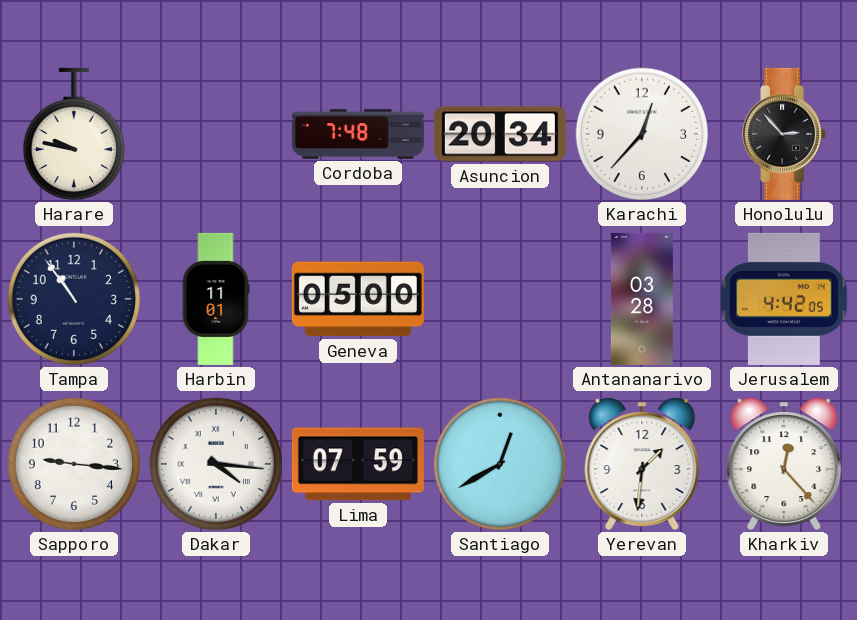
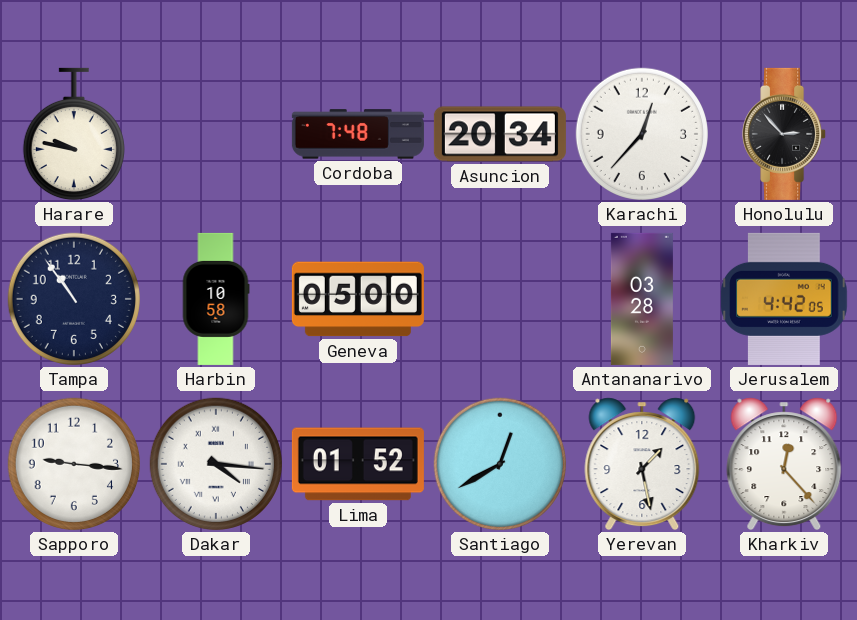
Harbin: 11:01 -> 10:58
Lima: 07:59 -> 01:52
Yerevan: 1:31 -> 1:28
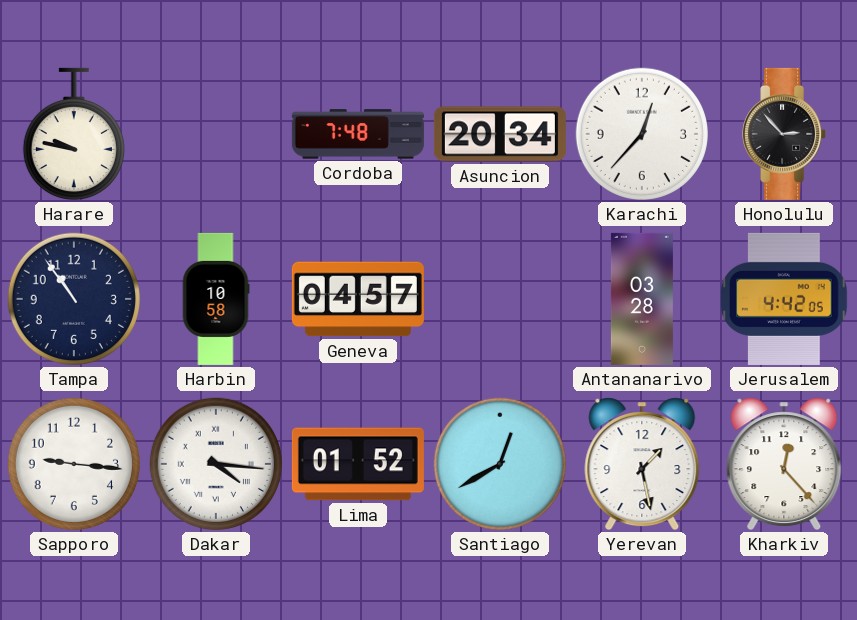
Geneva: 05:00 -> 04:57
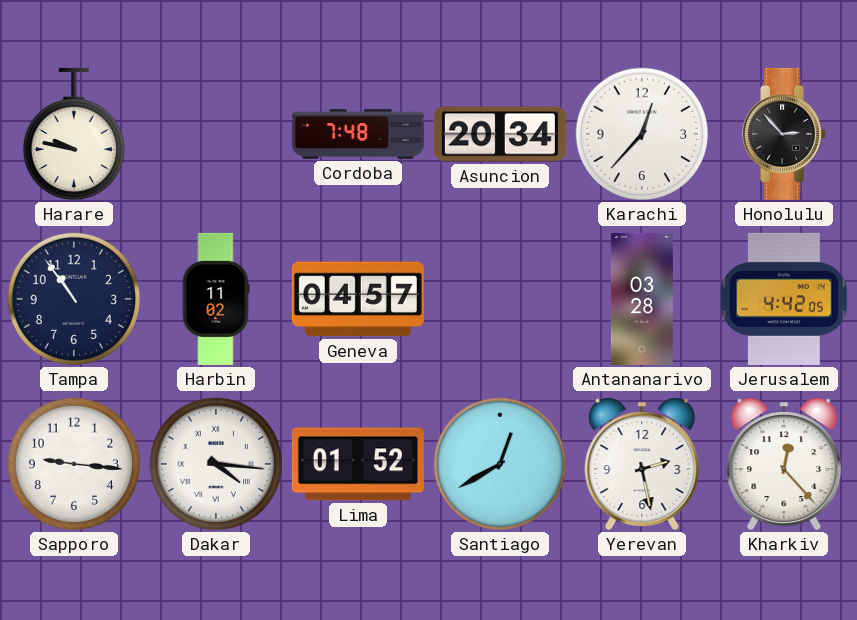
Harbin: 10:58 -> 11:02
Yerevan: 1:28 -> 2:28
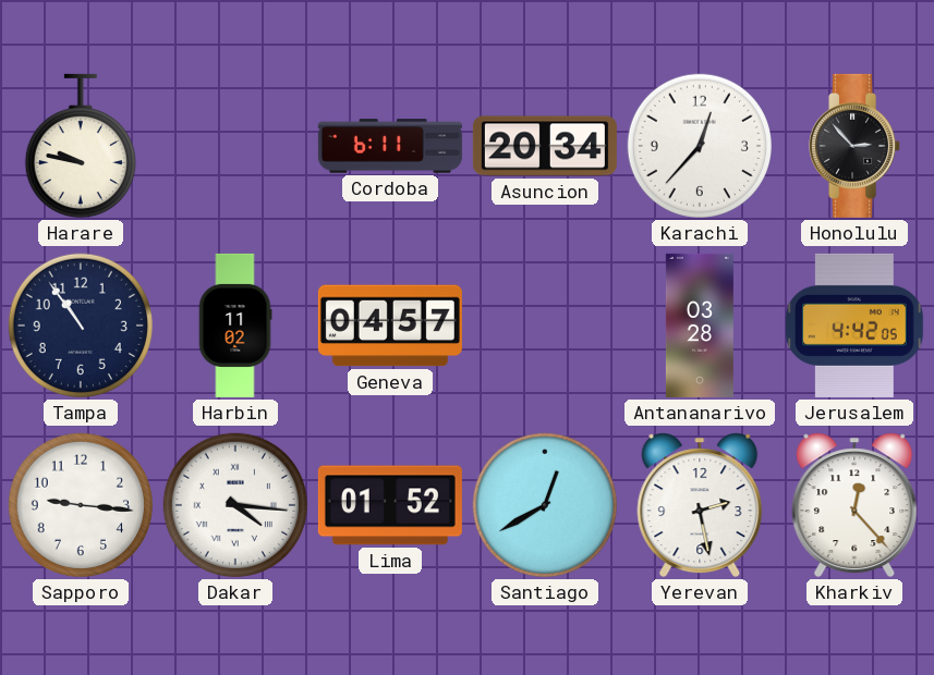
Cordoba: 7:48 -> 6:11
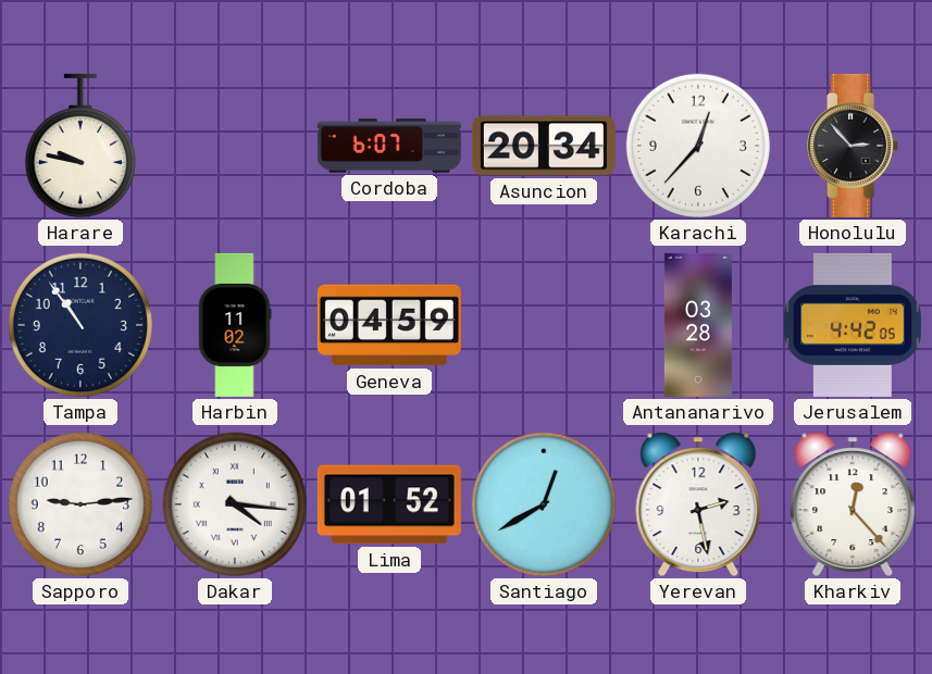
Cordoba: 6:11 -> 6:07
Geneva: 04:57 -> 04:59
Sapporo: 9:16 -> 9:14
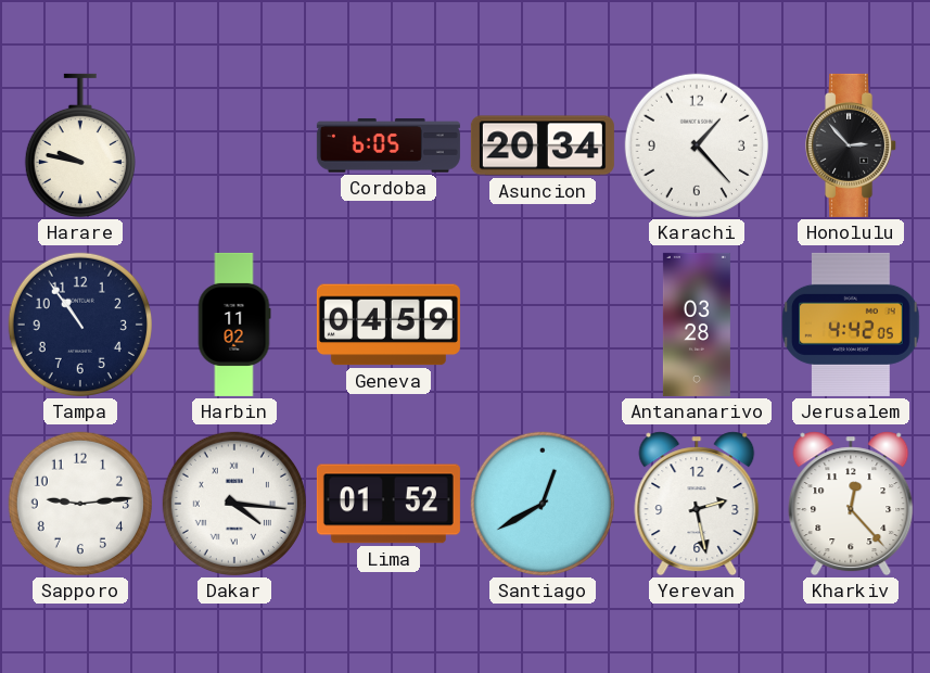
Cordoba: 6:07 -> 6:05
Karachi: 12:37 -> 1:23
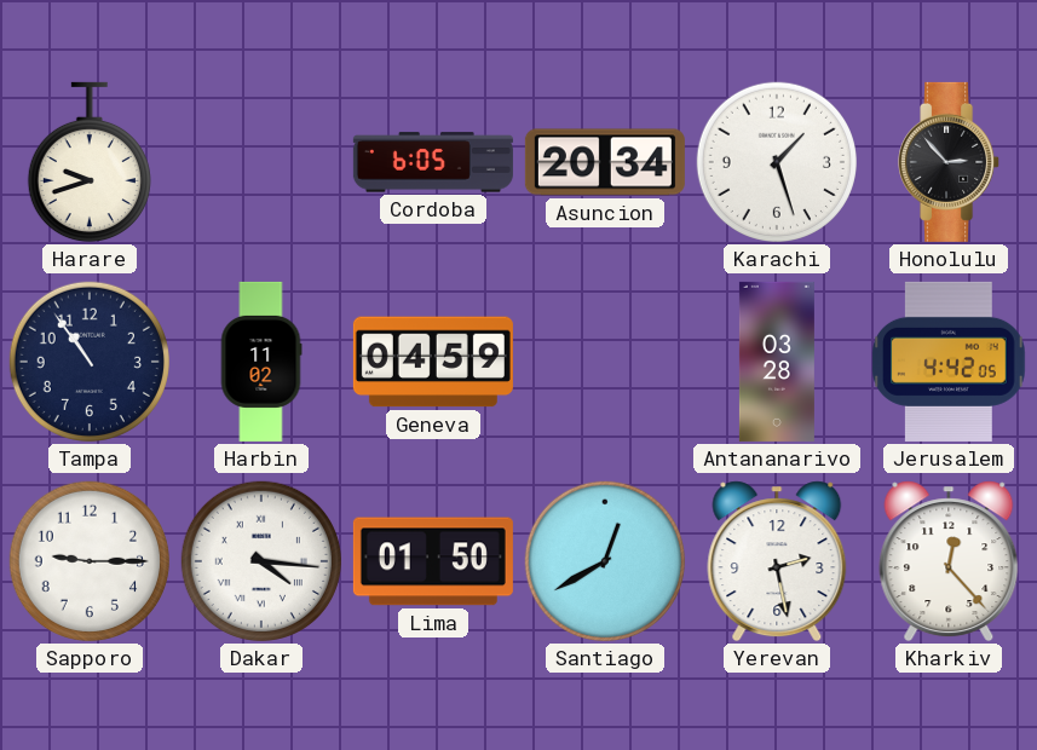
Harare: 9:47 -> 9:42
Karachi: 1:23 -> 1:27
Sapporo: 9:14 -> 9:15
Lima: 01:52 -> 01:50
